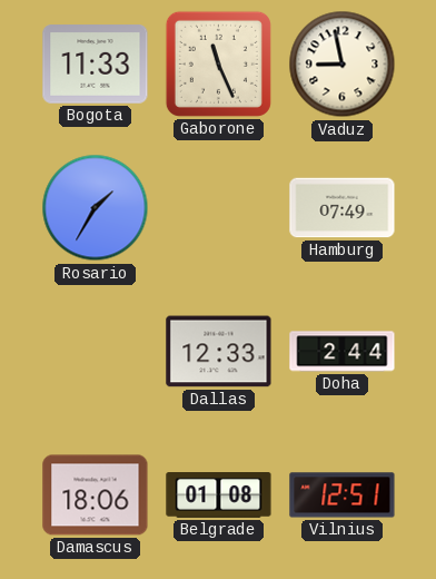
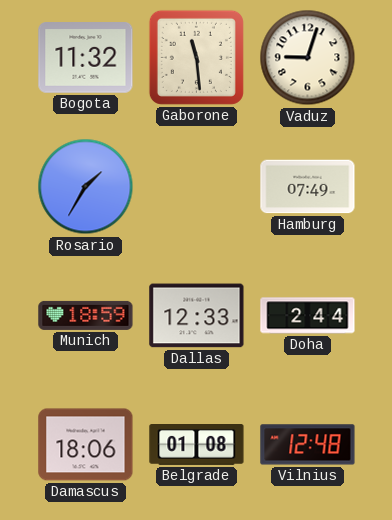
Bogota: 11:33 -> 11:32
Gaborone: 11:26 -> 11:29
Vaduz: 8:58 -> 9:03
Munich: none -> 18:59
Vilnius: 12:51 -> 12:48
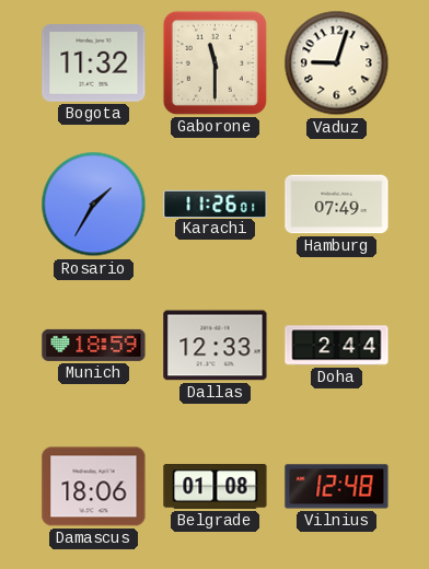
Gaborone: 11:29 -> 11:30
Karachi: none -> 11:26
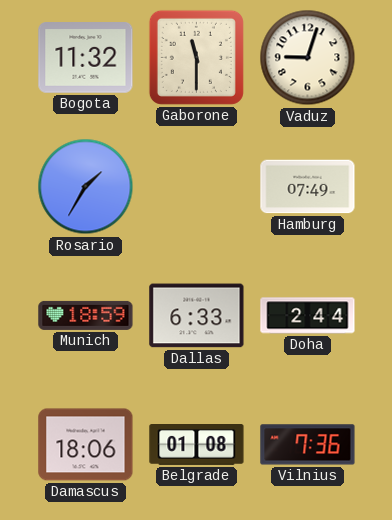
Karachi: 11:26 -> none
Dallas: 12:33 -> 6:33
Vilnius: 12:48 -> 7:36
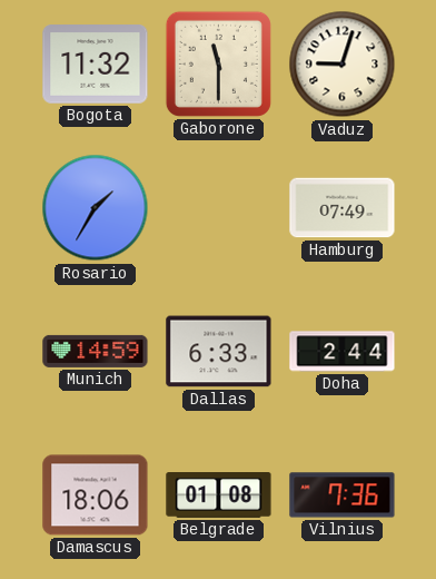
Munich: 18:59 -> 14:59
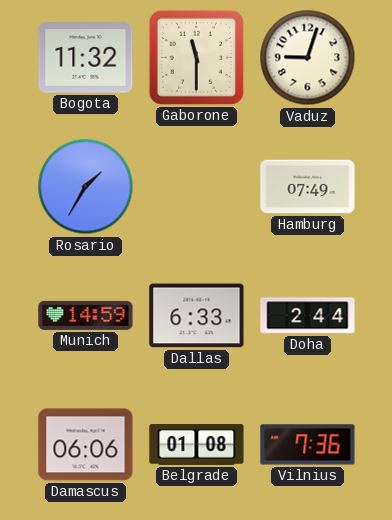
Damascus: 18:06 -> 06:06
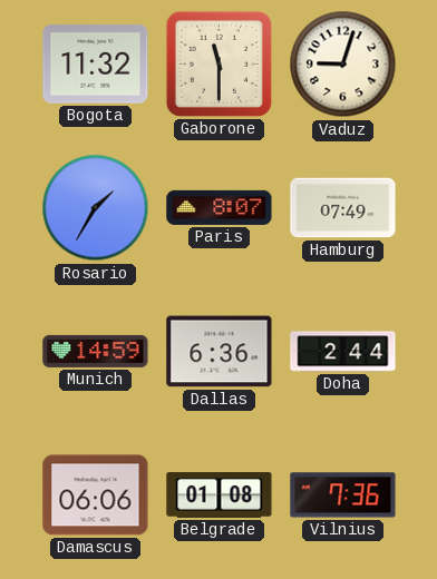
Paris: none -> 8:07
Dallas: 6:33 -> 6:36
